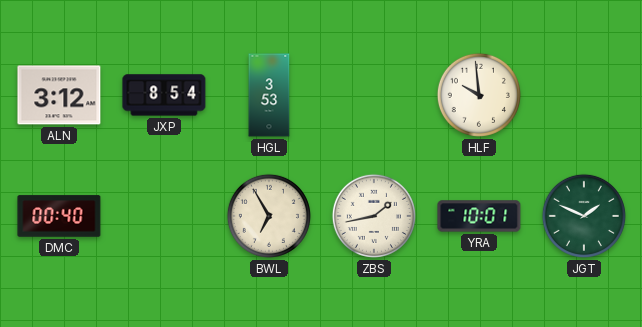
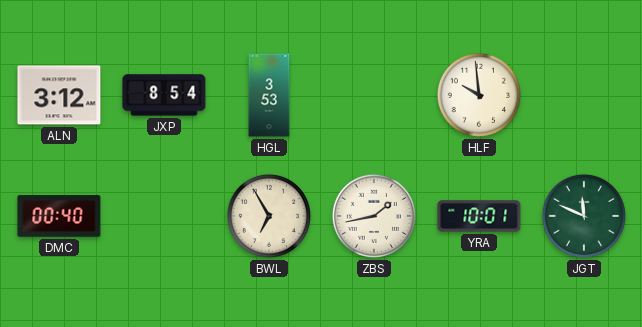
JGT: 1:49 -> 11:49
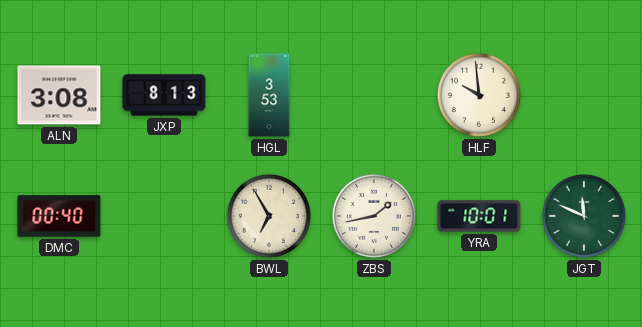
ALN: 3:12 -> 3:08
JXP: 8:54 -> 8:13
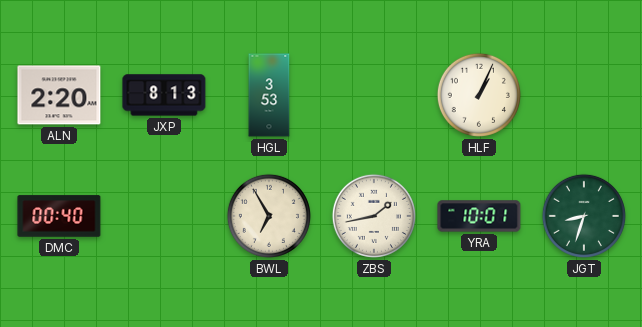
ALN: 3:08 -> 2:20
HLF: 9:59 -> 1:04
JGT: 11:49 -> 8:33
